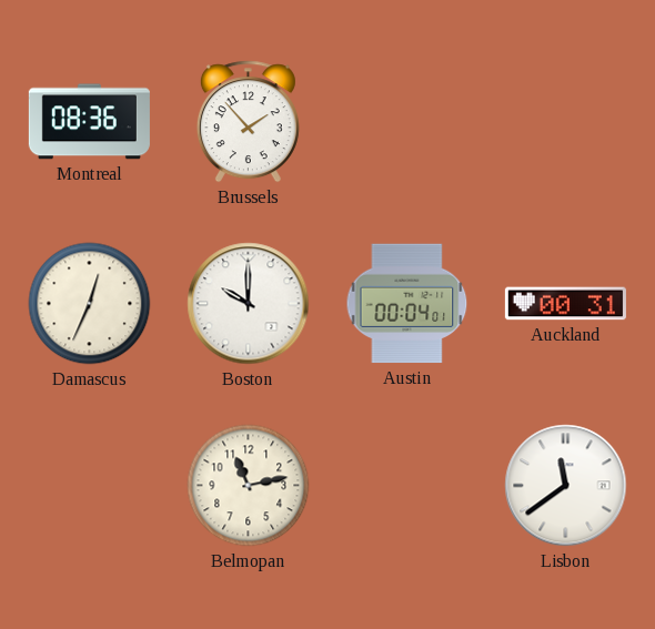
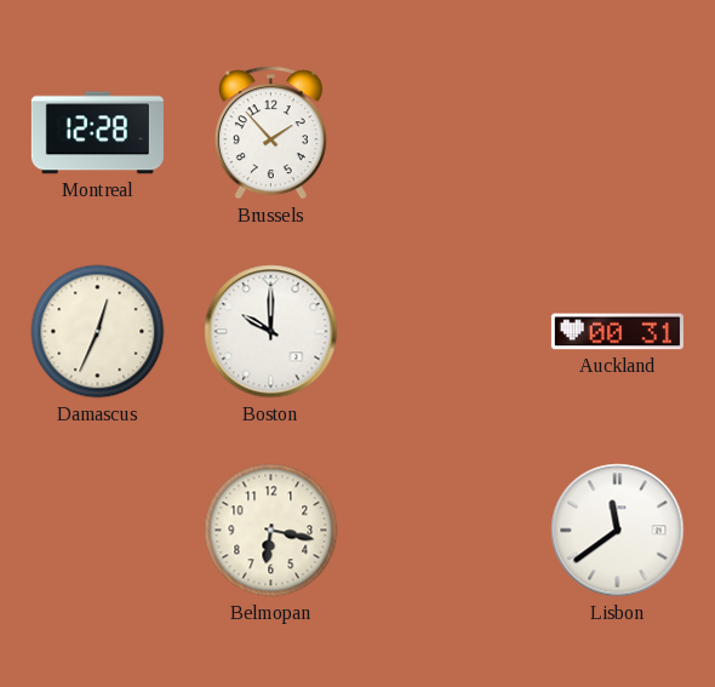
Montreal: 08:36 -> 12:28
Austin: 00:04 -> none
Belmopan: 11:13 -> 6:17
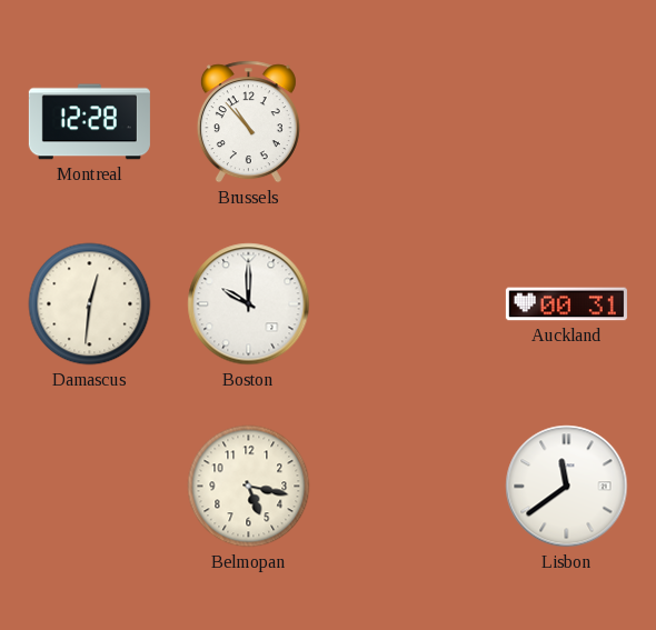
Brussels: 1:53 -> 10:53
Damascus: 12:34 -> 12:31
Belmopan: 6:17 -> 5:17
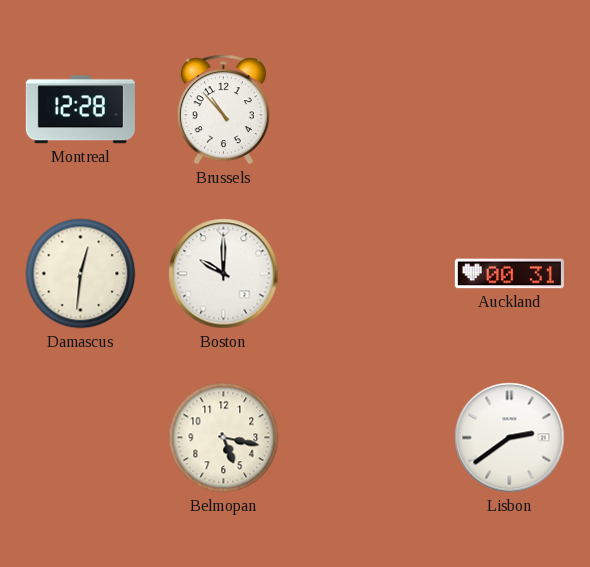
Lisbon: 11:39 -> 2:39
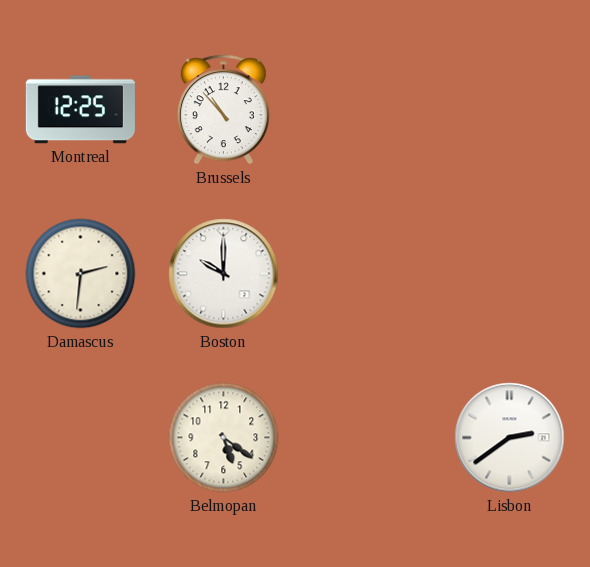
Montreal: 12:28 -> 12:25
Damascus: 12:31 -> 2:31
Auckland: 00:31 -> none
Belmopan: 5:17 -> 5:21
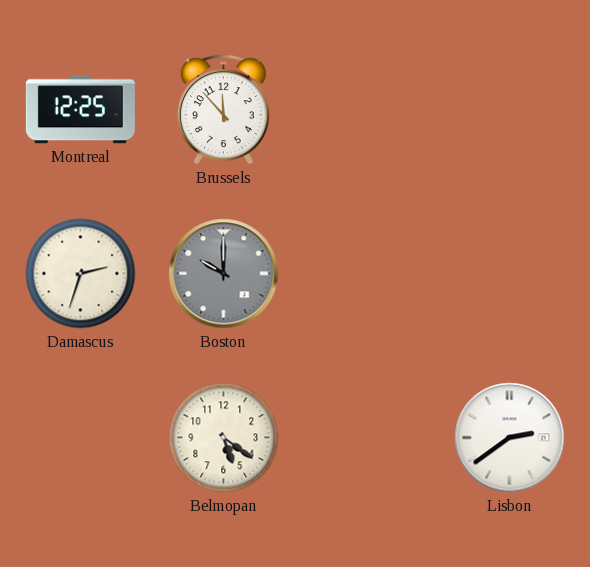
Brussels: 10:53 -> 11:53
Damascus: 2:31 -> 2:33
Boston dial: white -> grey
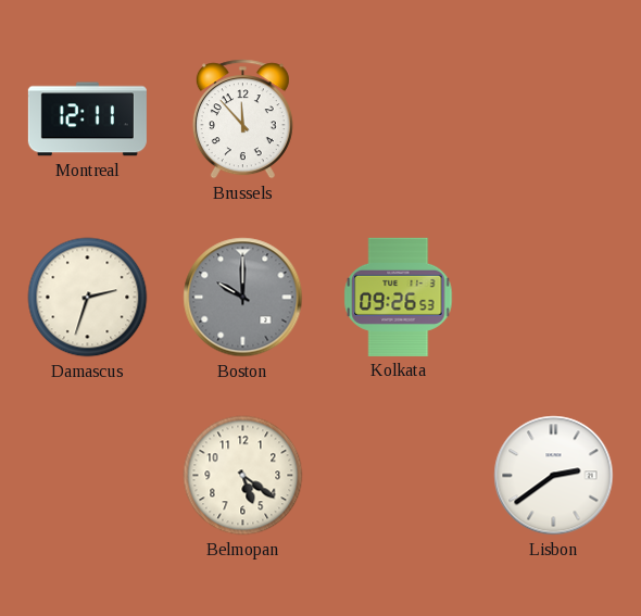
Montreal: 12:25 -> 12:11
Kolkata: none -> 09:26
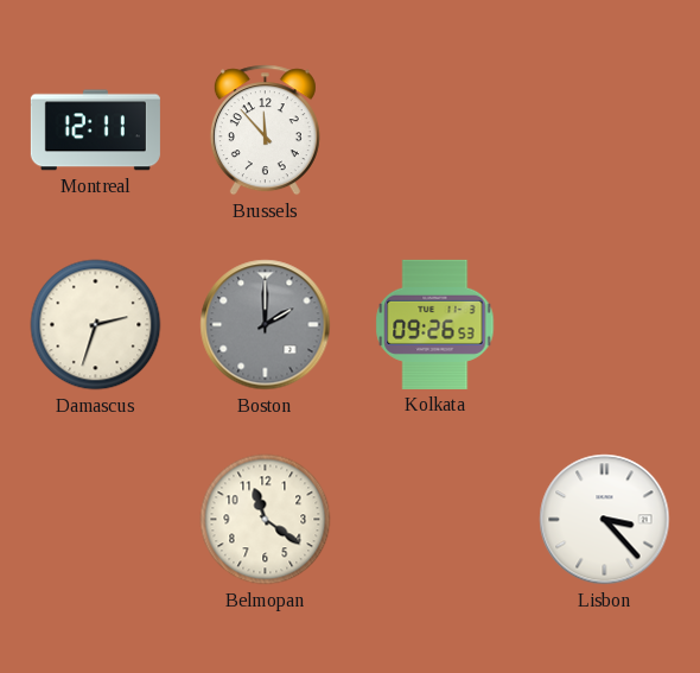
Boston: 10:00 -> 2:00
Belmopan: 5:21 -> 11:21
Lisbon: 2:39 -> 3:23
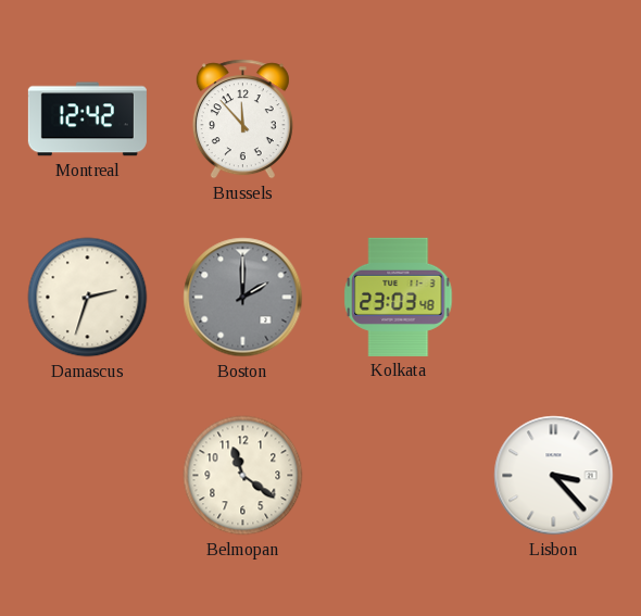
Montreal: 12:11 -> 12:42
Kolkata: 09:26 -> 23:03
